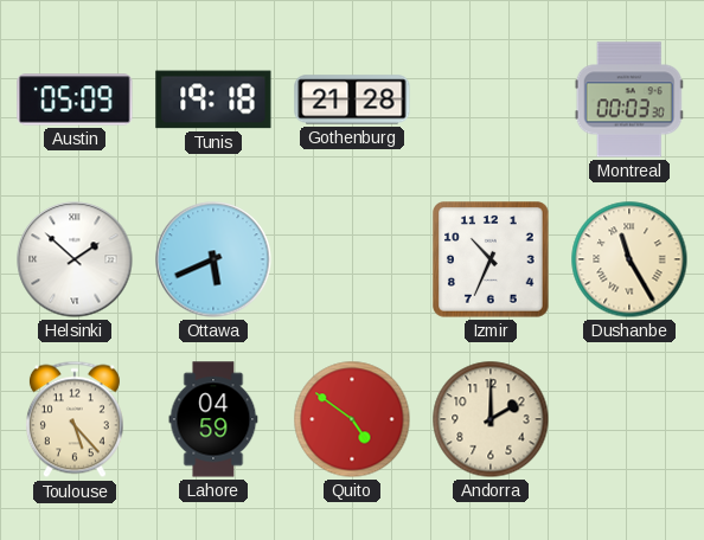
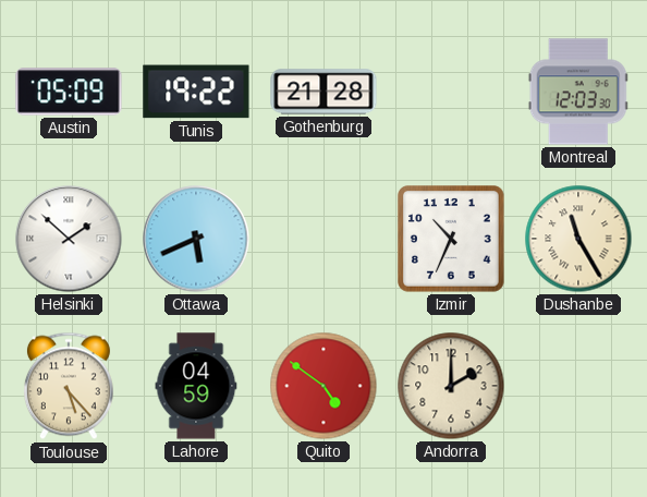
Tunis: 19:18 -> 19:22
Montreal: 00:03 -> 12:03
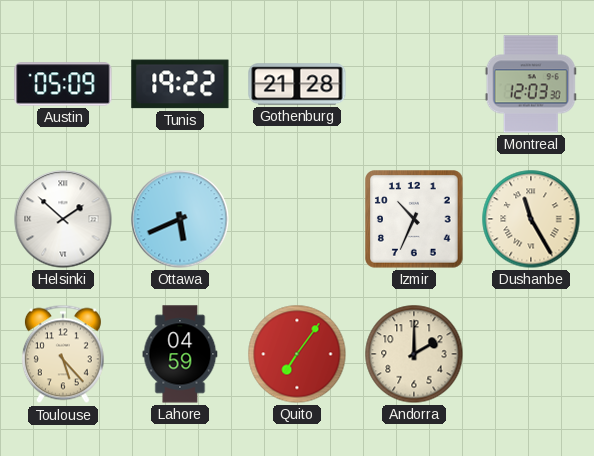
Quito: 4:51 -> 7:06
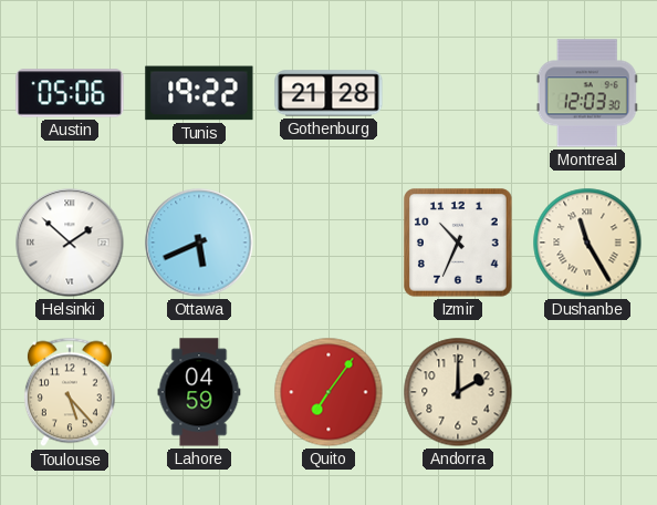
Austin: 05:09 -> 05:06
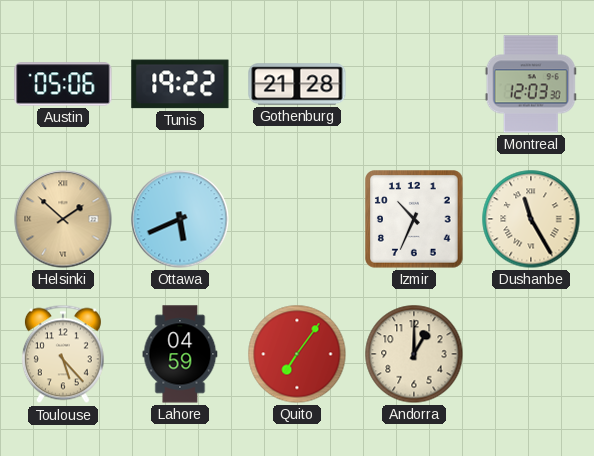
Helsinki dial: white -> champagne
Andorra: 2:00 -> 1:00
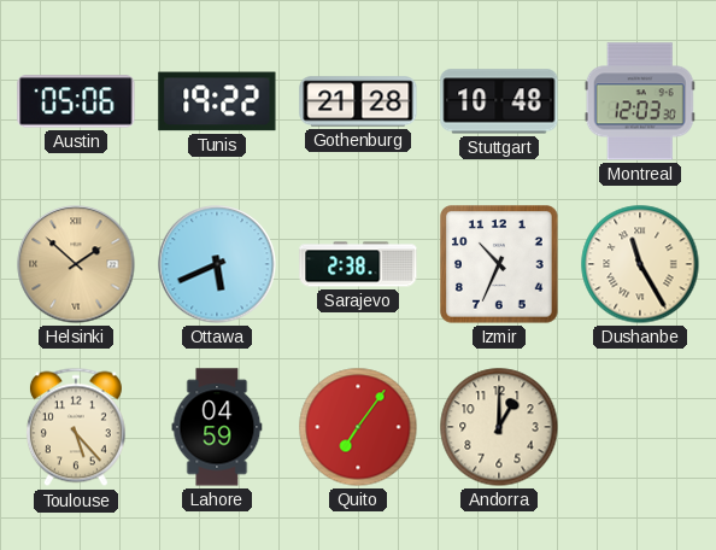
Stuttgart: none -> 10:48
Sarajevo: none -> 2:38
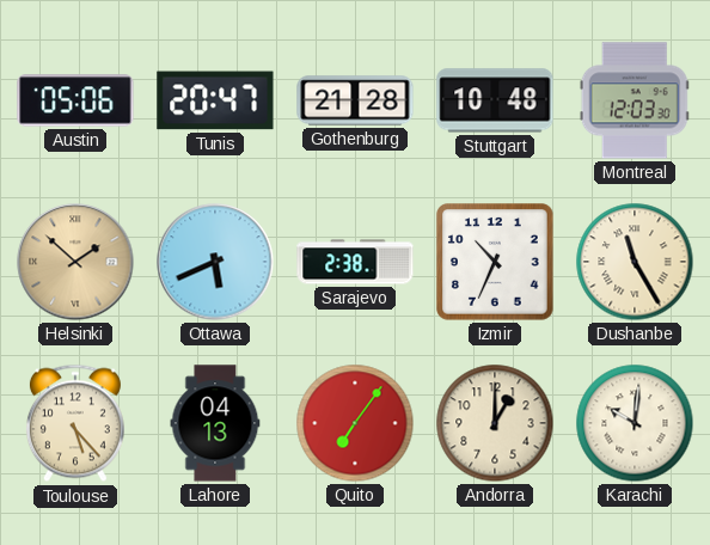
Tunis: 19:22 -> 20:47
Lahore: 04:59 -> 04:13
Karachi: none -> 10:01
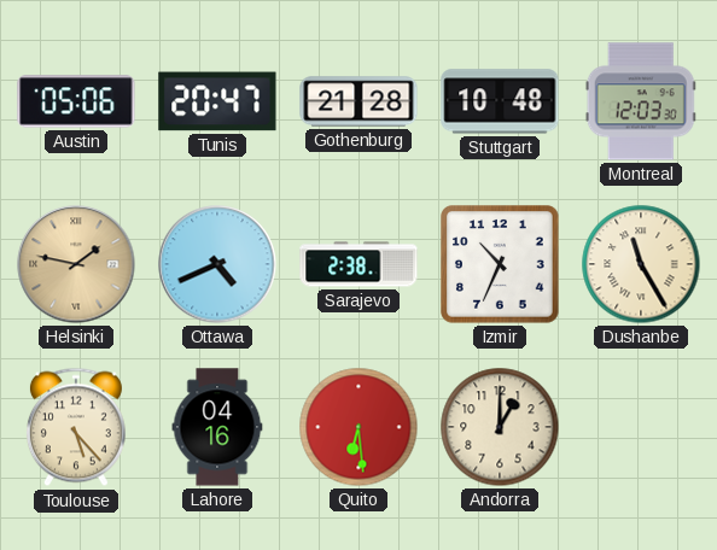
Helsinki: 1:52 -> 1:47
Ottawa: 5:41 -> 4:41
Lahore: 04:13 -> 04:16
Quito: 7:06 -> 6:29
Karachi: 10:01 -> none
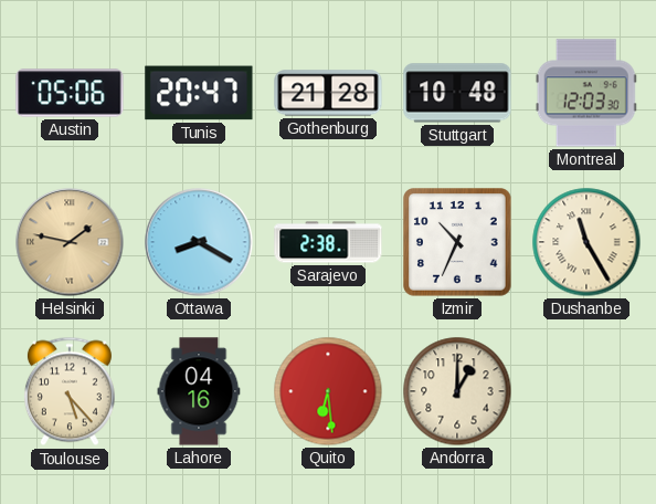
Ottawa: 4:41 -> 8:20
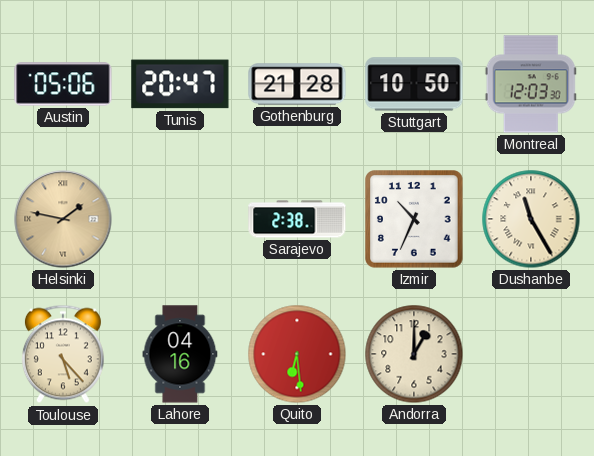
Stuttgart: 10:48 -> 10:50
Ottawa: 8:20 -> none
